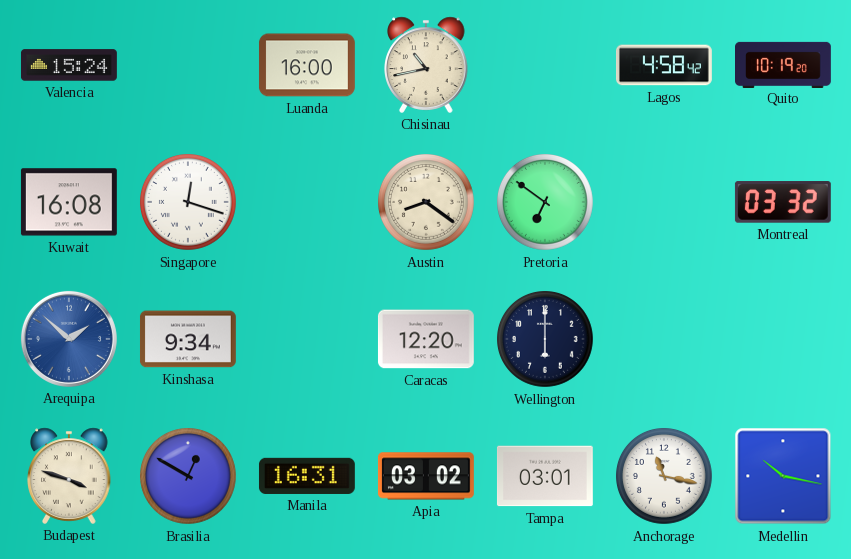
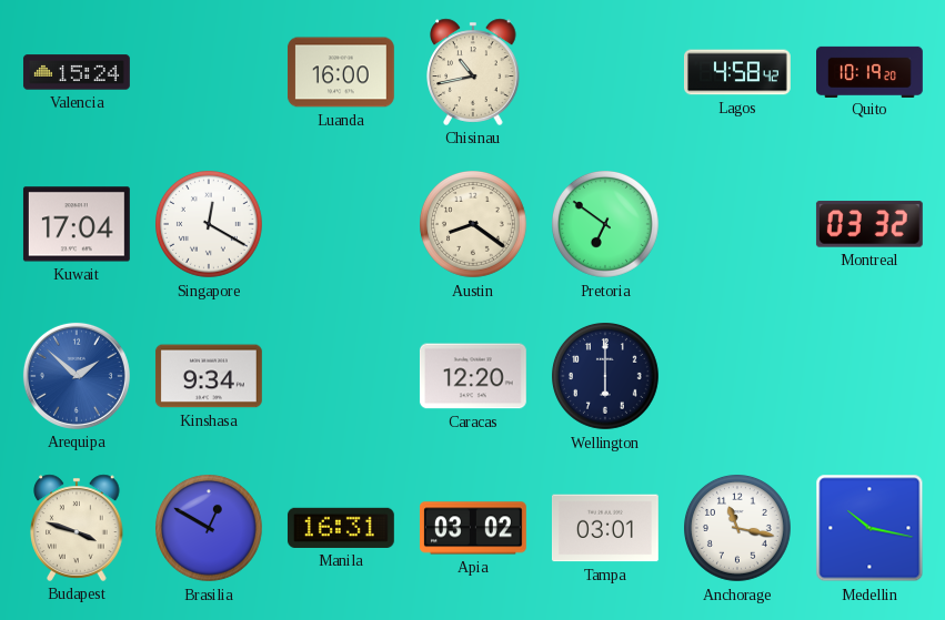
Kuwait: 16:08 -> 17:04
Singapore: 12:18 -> 12:20
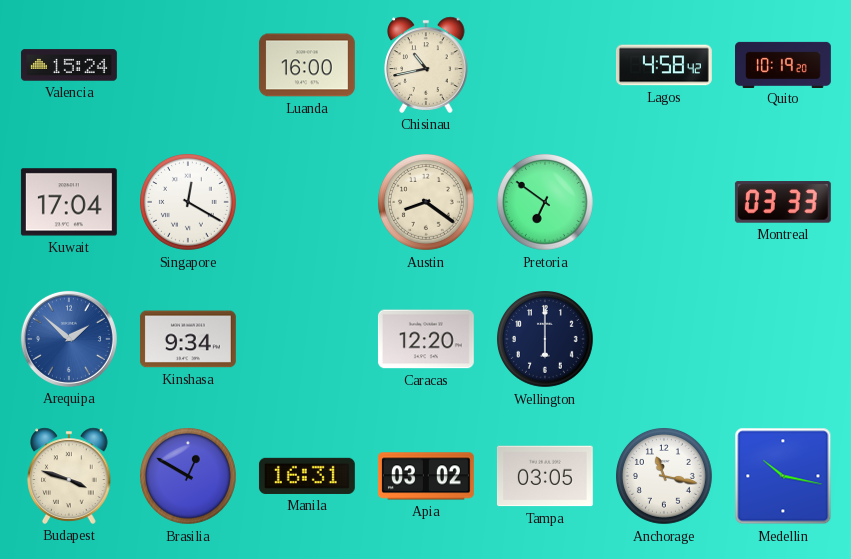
Montreal: 03:32 -> 03:33
Tampa: 03:01 -> 03:05
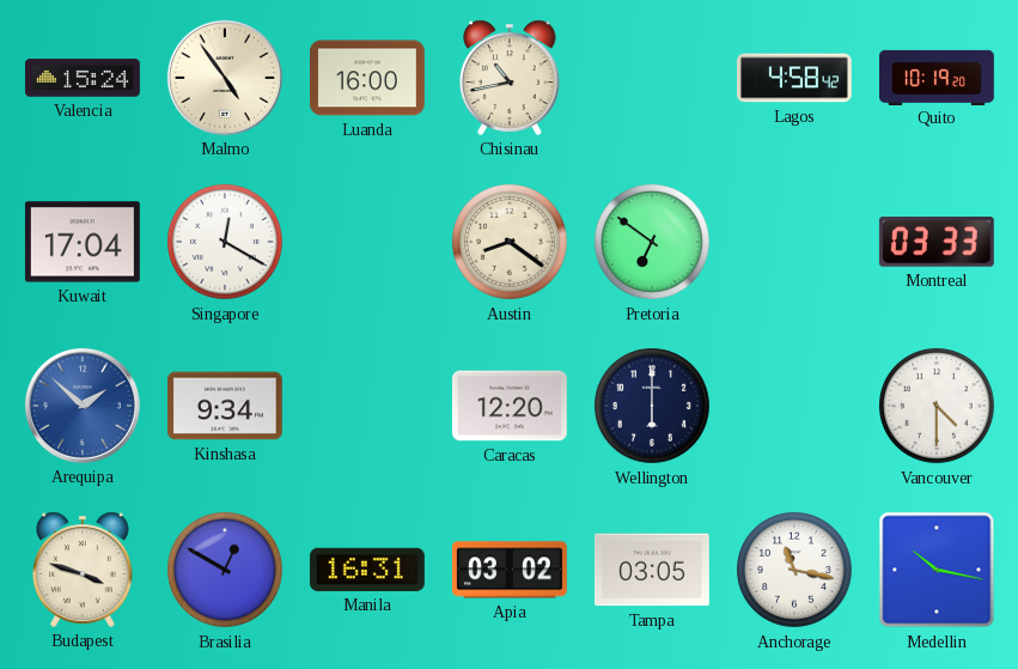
Malmo: none -> 4:54
Vancouver: none -> 4:30
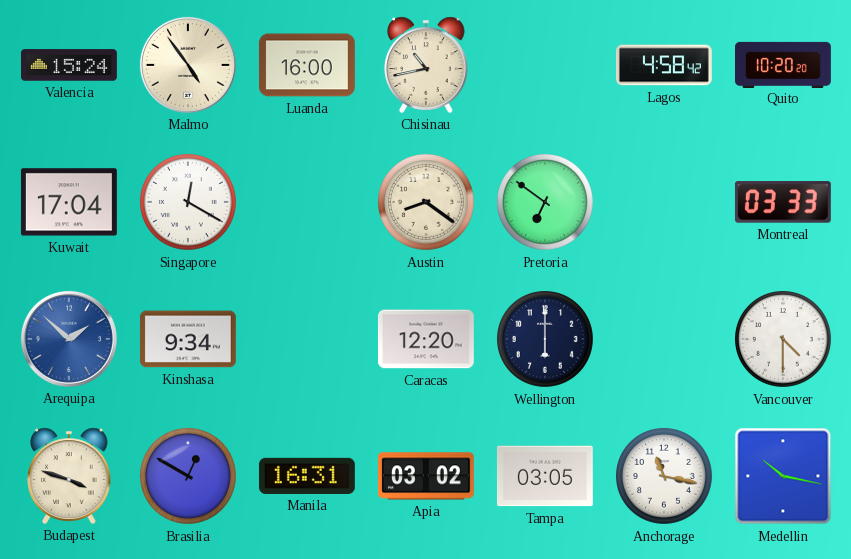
Quito: 10:19 -> 10:20
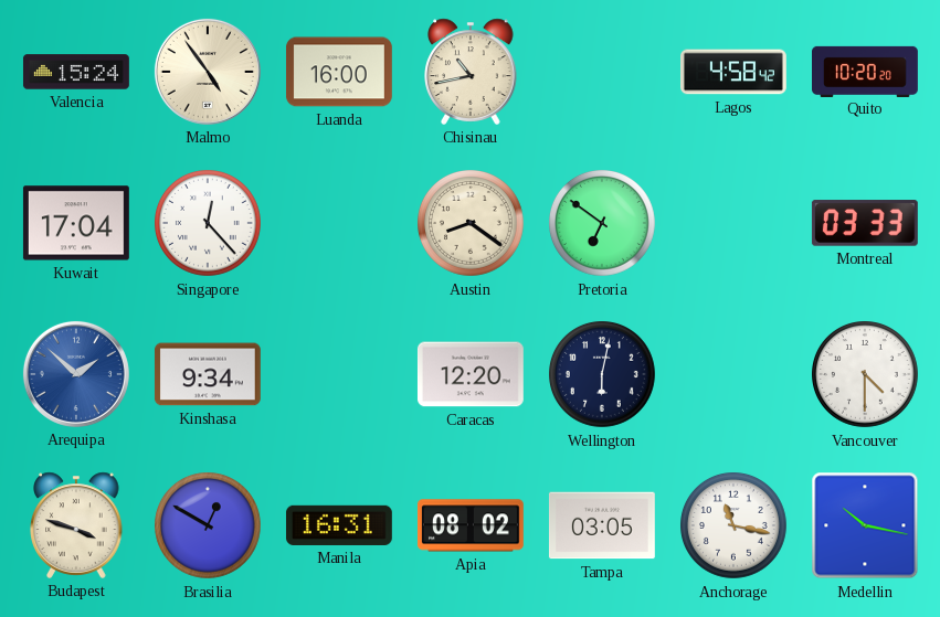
Singapore: 12:20 -> 12:23
Wellington: 6:00 -> 6:02
Apia: 03:02 -> 08:02
